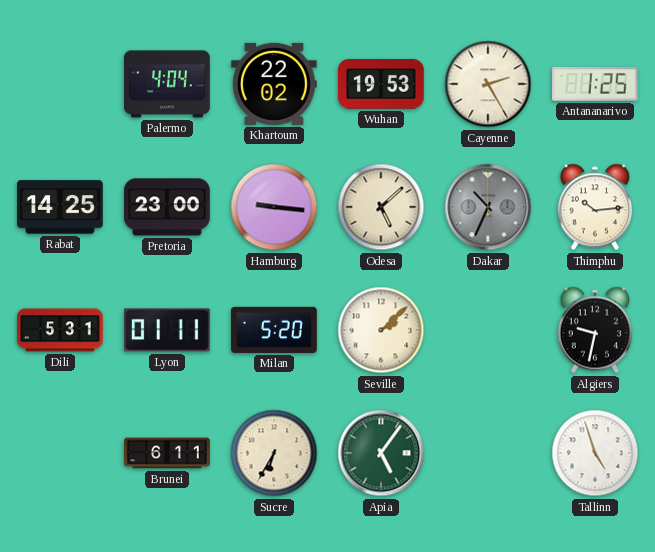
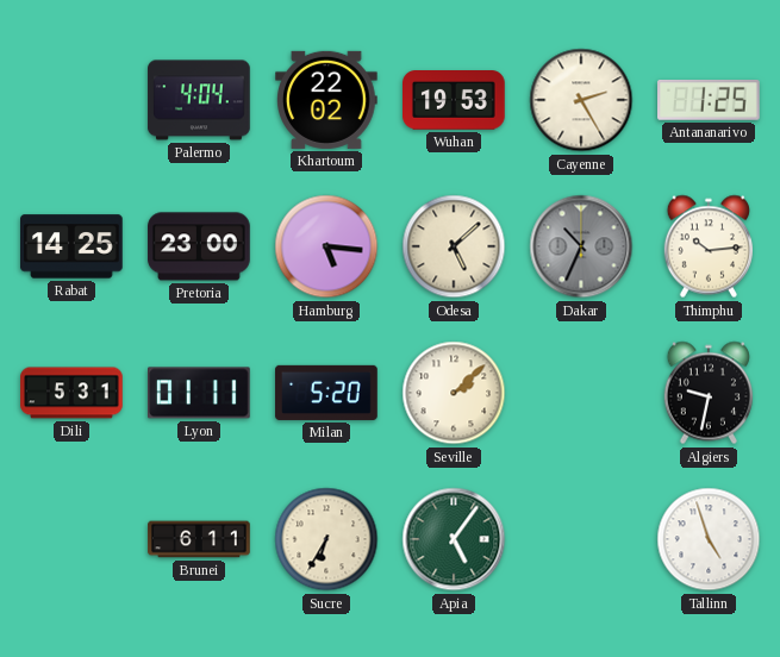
Hamburg: 9:16 -> 5:16
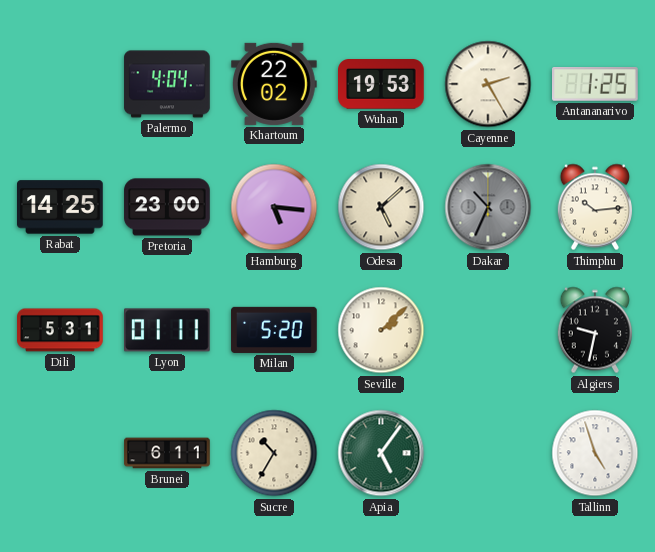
Sucre: 6:35 -> 10:35
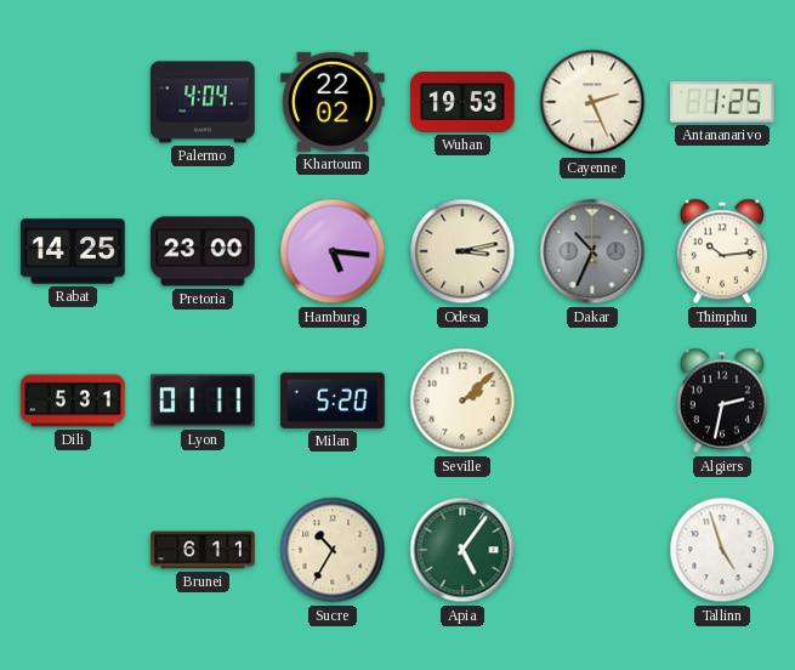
Cayenne: 2:25 -> 2:26
Odesa: 5:08 -> 3:13
Algiers: 9:32 -> 2:32
